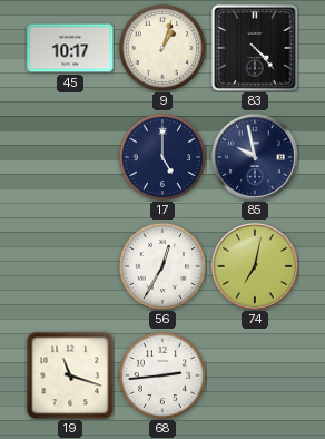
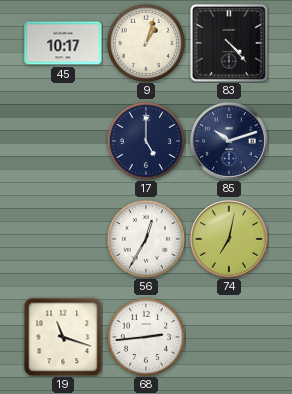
85: 9:58 -> 10:12
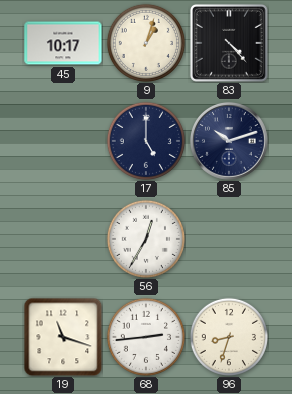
74: 7:02 -> none
96: none -> 8:33
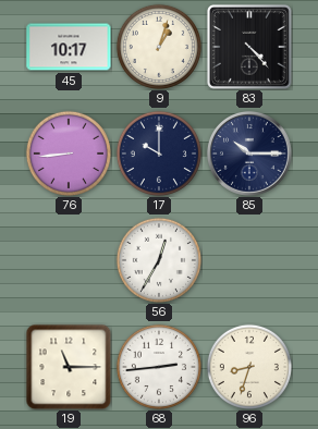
76: none -> 8:44
17: 5:00 -> 10:00
85: 10:12 -> 10:15
19: 11:18 -> 11:15
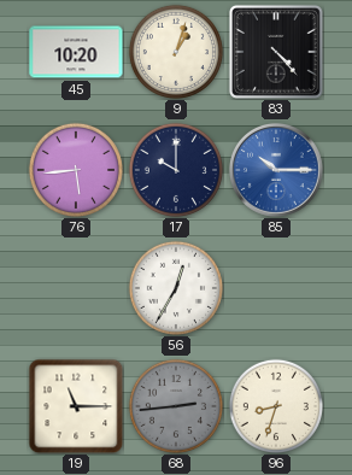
45: 10:17 -> 10:20
76: 8:44 -> 5:44
85 dial: navy -> blue
68 dial: white -> grey
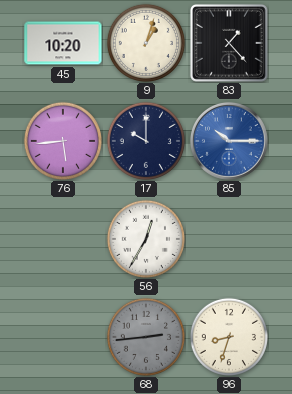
83: 4:23 -> 1:23
19: 11:15 -> none
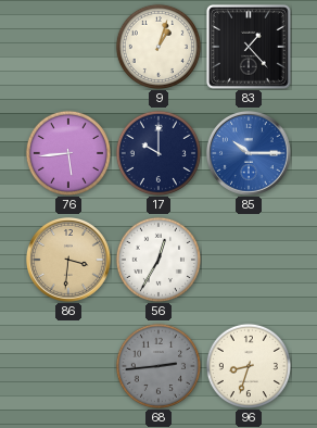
45: 10:20 -> none
86: none -> 3:31
